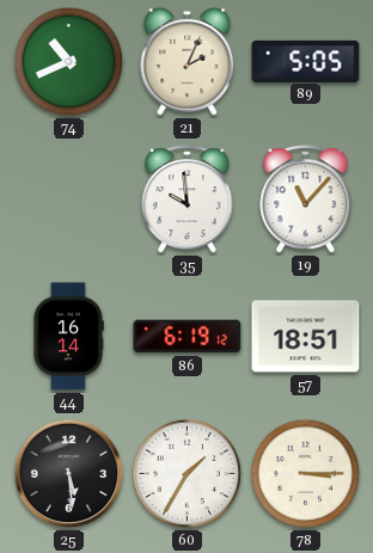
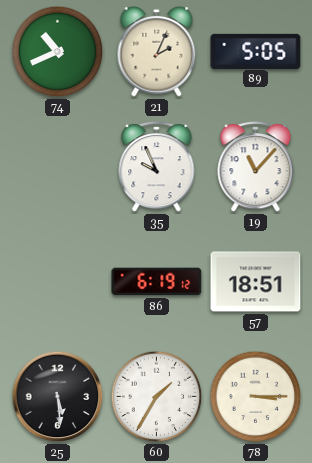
35: 9:59 -> 9:56
44: 16:14 -> none
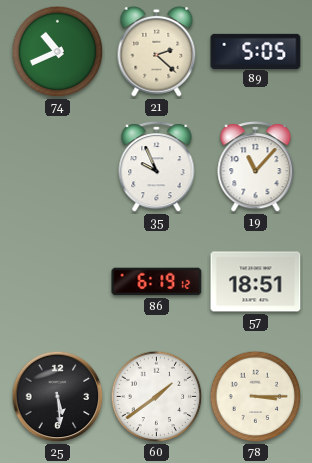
21: 2:04 -> 2:22
60: 1:35 -> 1:39
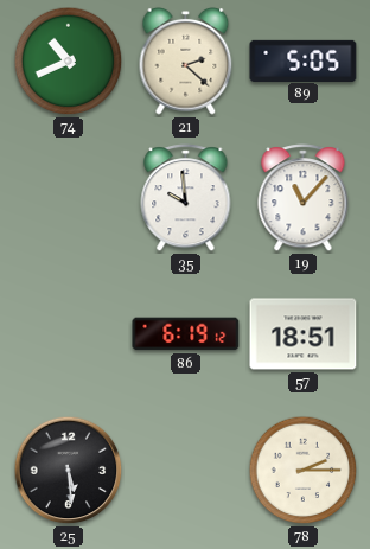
35: 9:56 -> 9:59
60: 1:39 -> none
78: 3:15 -> 2:15
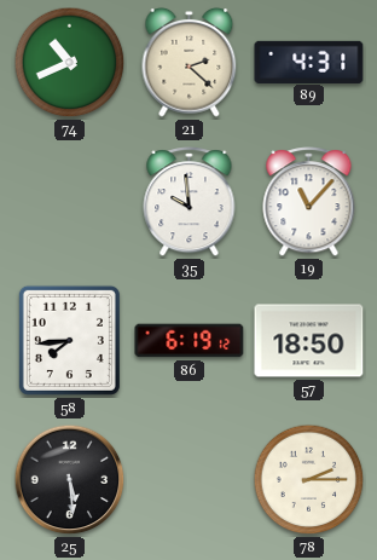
89: 5:05 -> 4:31
58: none -> 7:44
57: 18:51 -> 18:50
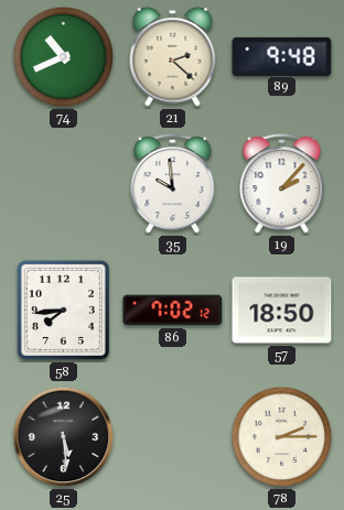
89: 4:31 -> 9:48
19: 11:07 -> 2:07
86: 6:19 -> 7:02
